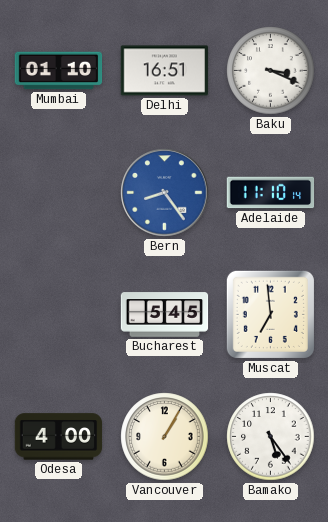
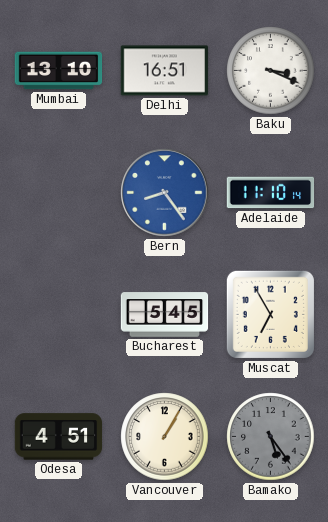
Mumbai: 01:10 -> 13:10
Muscat: 6:59 -> 6:55
Odesa: 4:00 -> 4:51
Bamako dial: white -> grey
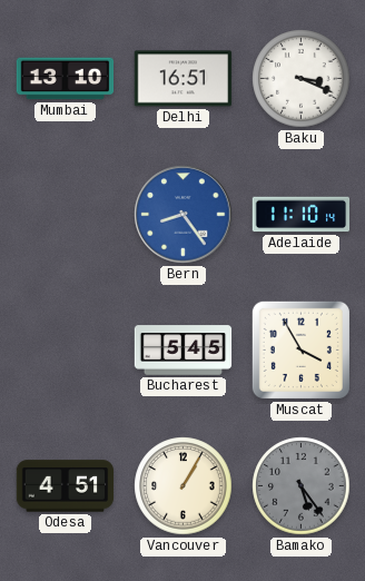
Muscat: 6:55 -> 3:55
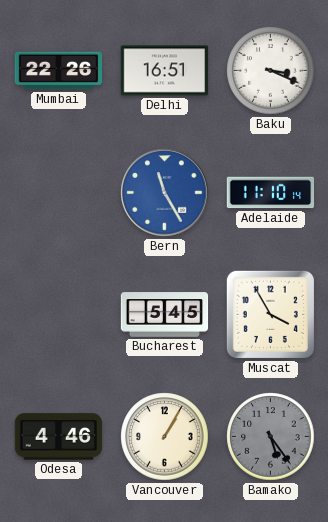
Mumbai: 13:10 -> 22:26
Bern: 8:24 -> 11:25
Odesa: 4:51 -> 4:46
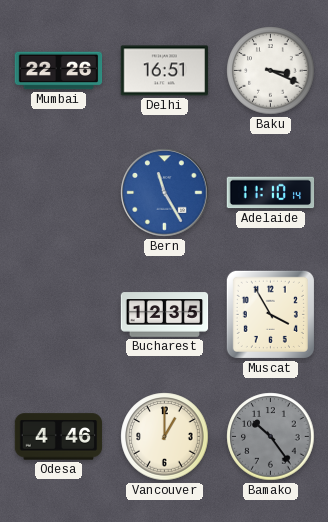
Bucharest: 5:45 -> 12:35
Vancouver: 1:05 -> 1:00
Bamako: 5:24 -> 10:24
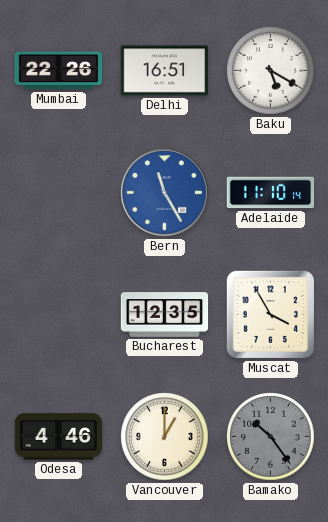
Baku: 3:19 -> 5:20
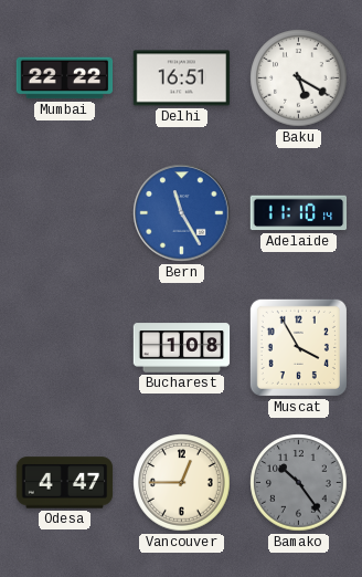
Mumbai: 22:26 -> 22:22
Bucharest: 12:35 -> 1:08
Odesa: 4:46 -> 4:47
Vancouver: 1:00 -> 12:45
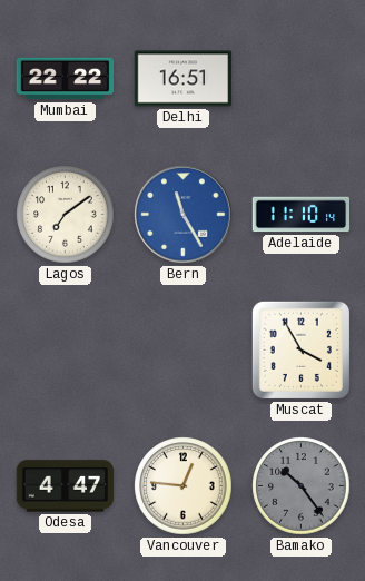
Baku: 5:20 -> none
Lagos: none -> 7:09
Bucharest: 1:08 -> none
Vancouver: 12:45 -> 12:46
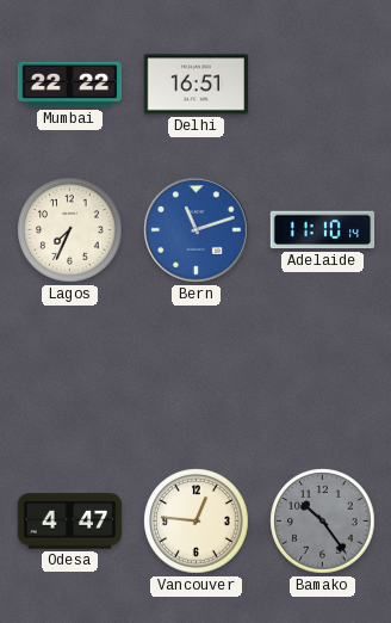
Lagos: 7:09 -> 7:34
Bern: 11:25 -> 11:12
Muscat: 3:55 -> none
